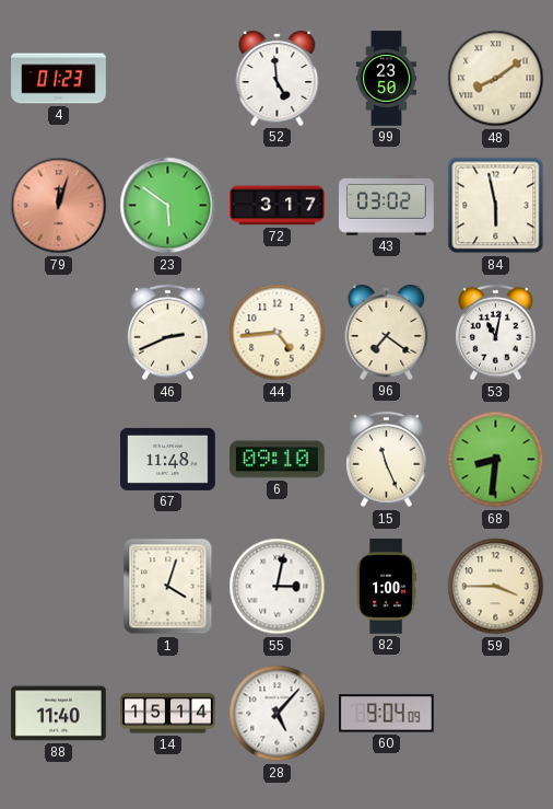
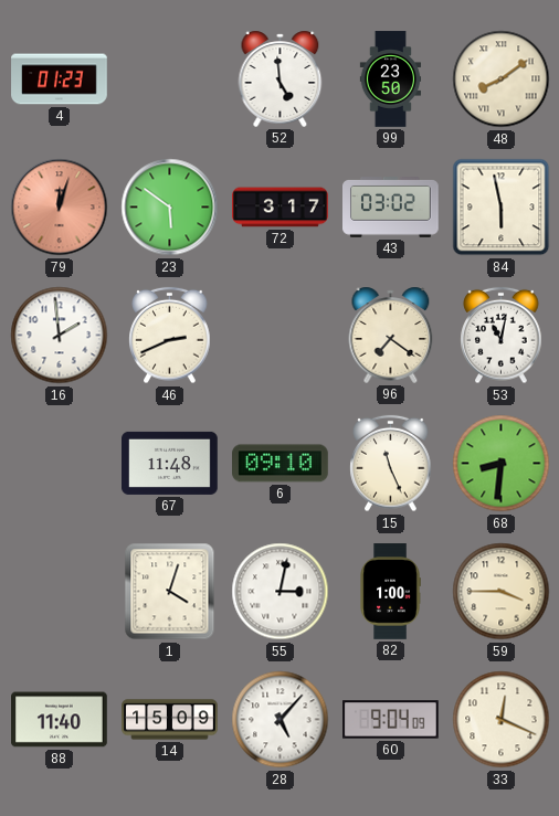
16: none -> 1:59
44: 4:44 -> none
14: 15:14 -> 15:09
33: none -> 12:19
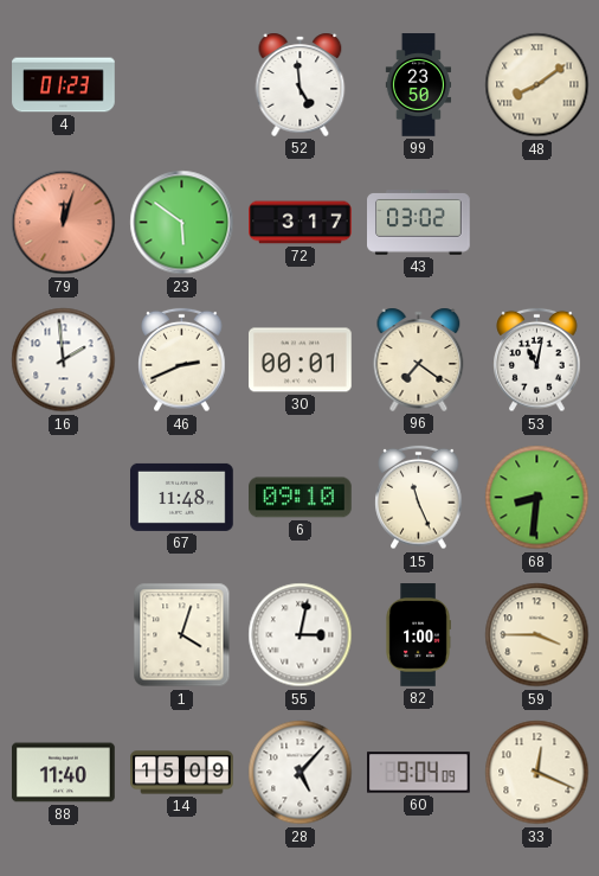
84: 5:58 -> none
30: none -> 00:01
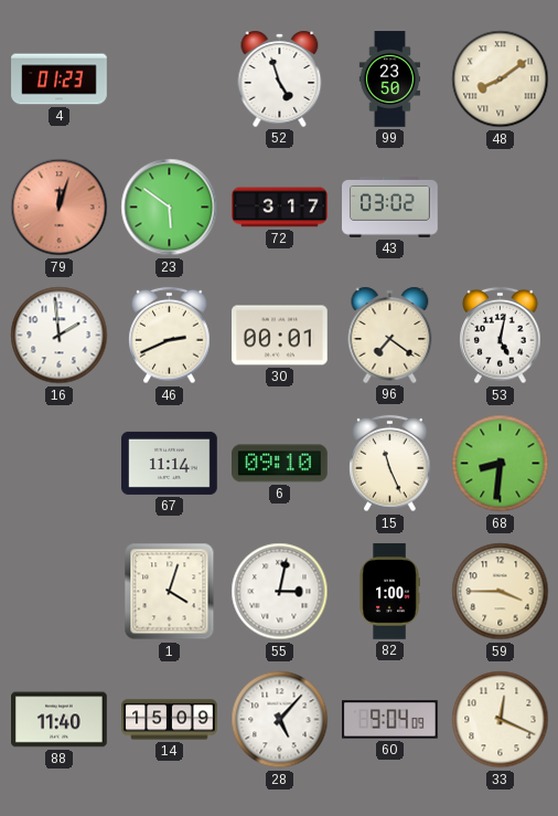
52: 4:59 -> 4:57
53: 11:02 -> 5:02
67: 11:48 -> 11:14
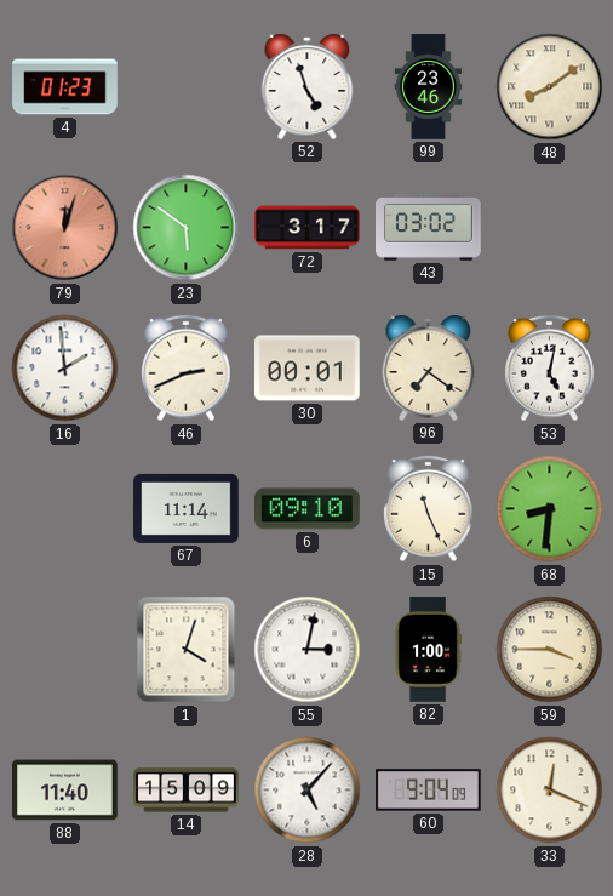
99: 23:50 -> 23:46
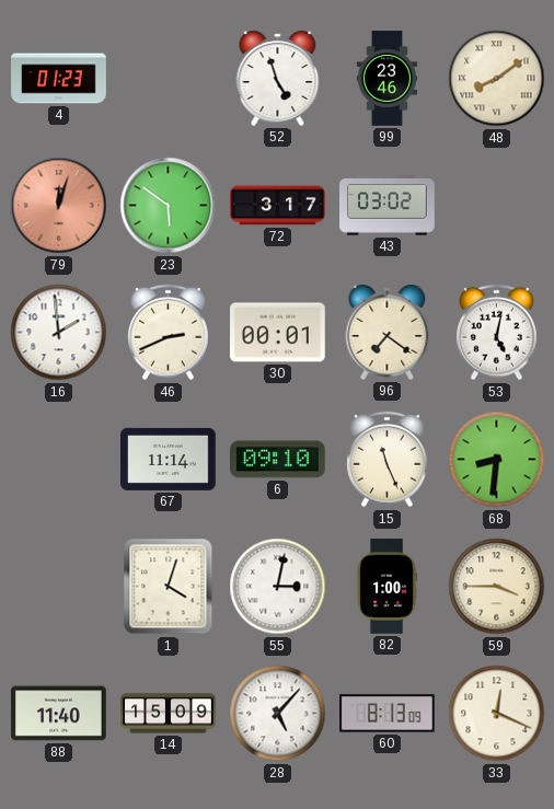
60: 9:04 -> 8:13
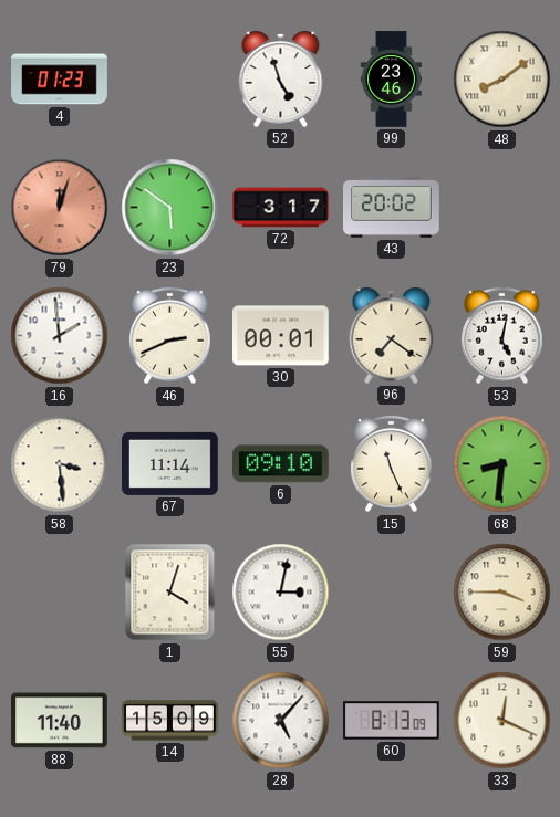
43: 03:02 -> 20:02
58: none -> 3:29
82: 1:00 -> none
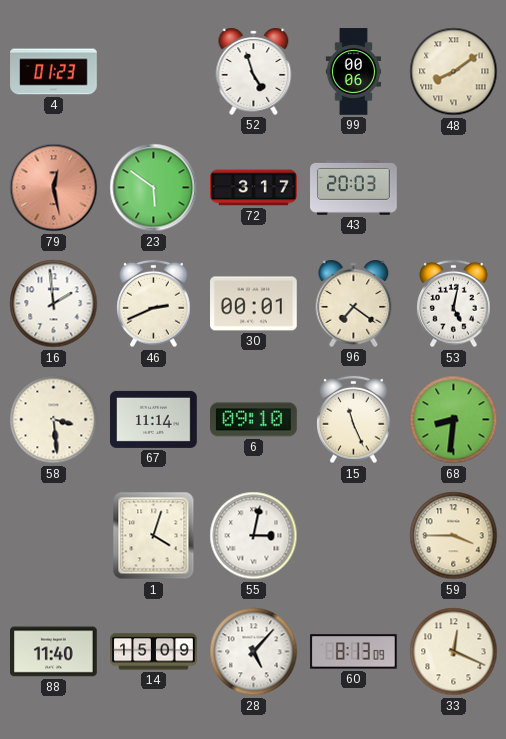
99: 23:46 -> 00:06
79: 12:03 -> 12:28
43: 20:02 -> 20:03
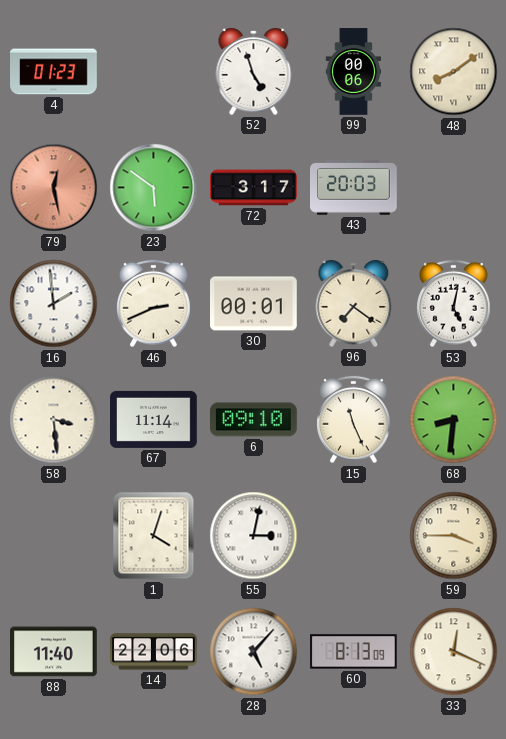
14: 15:09 -> 22:06
